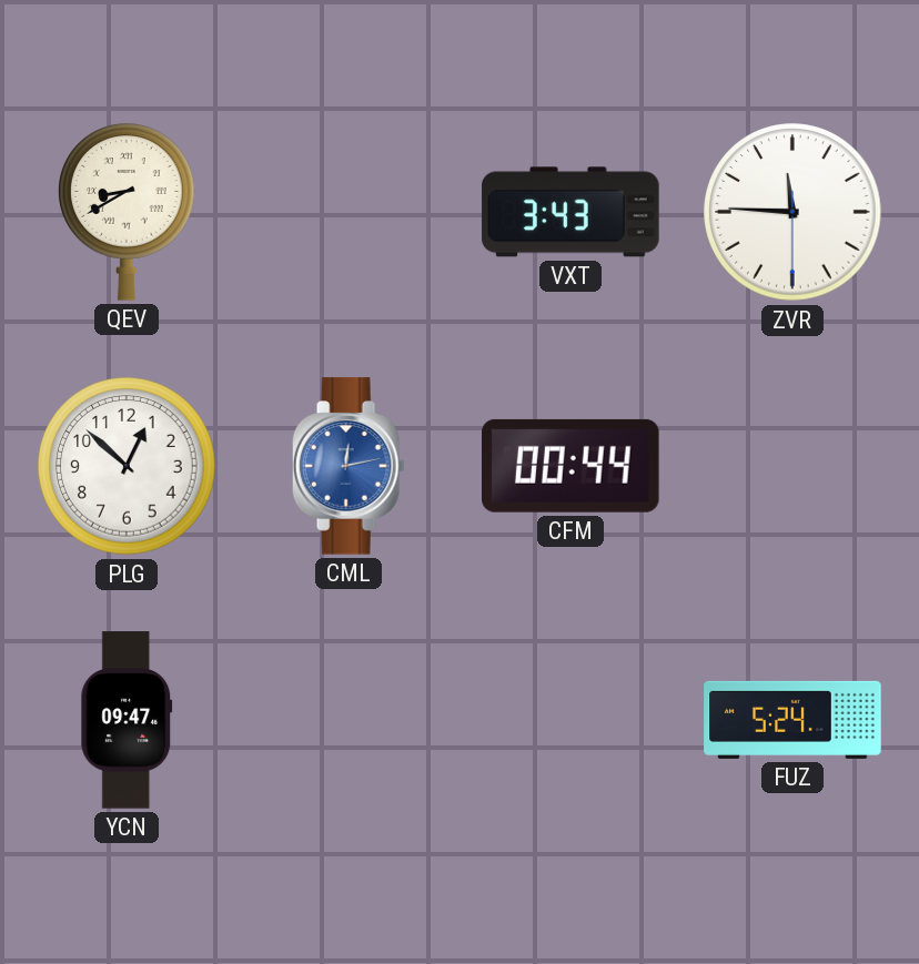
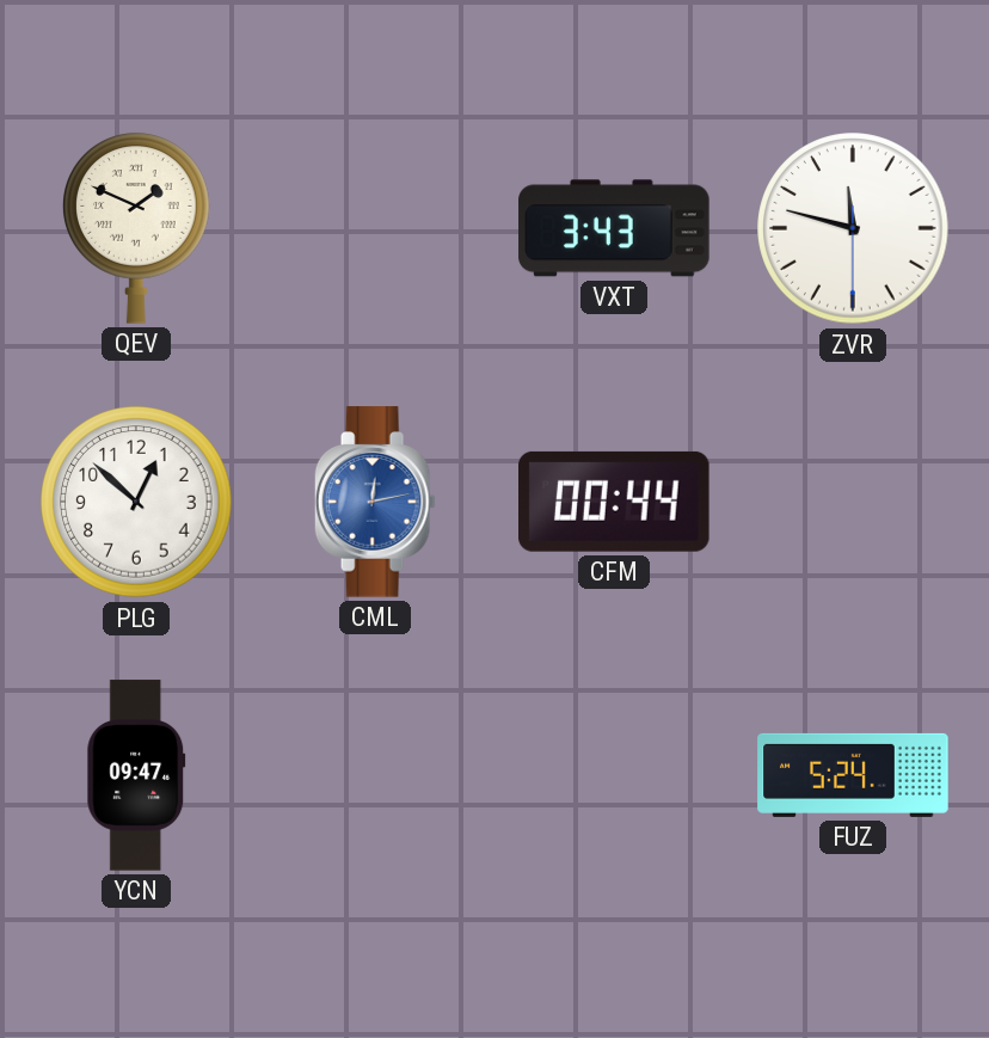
QEV: 8:40 -> 1:49
ZVR: 11:45 -> 11:47
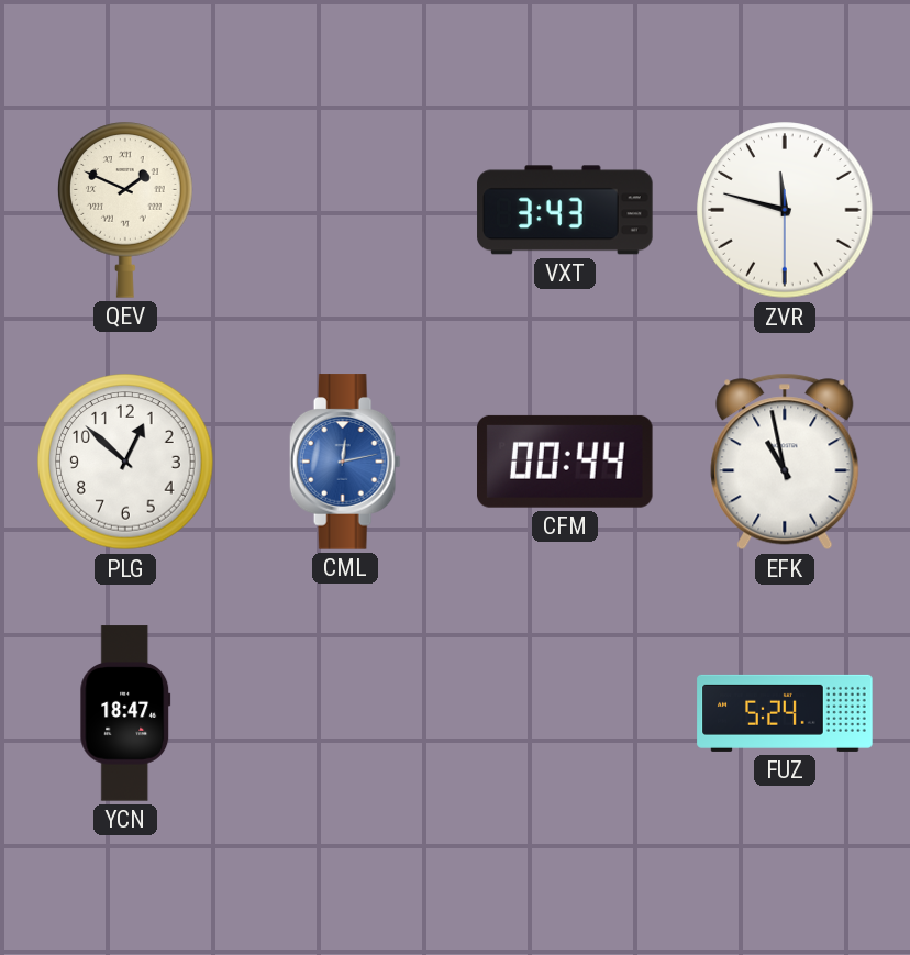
EFK: none -> 10:58
YCN: 09:47 -> 18:47
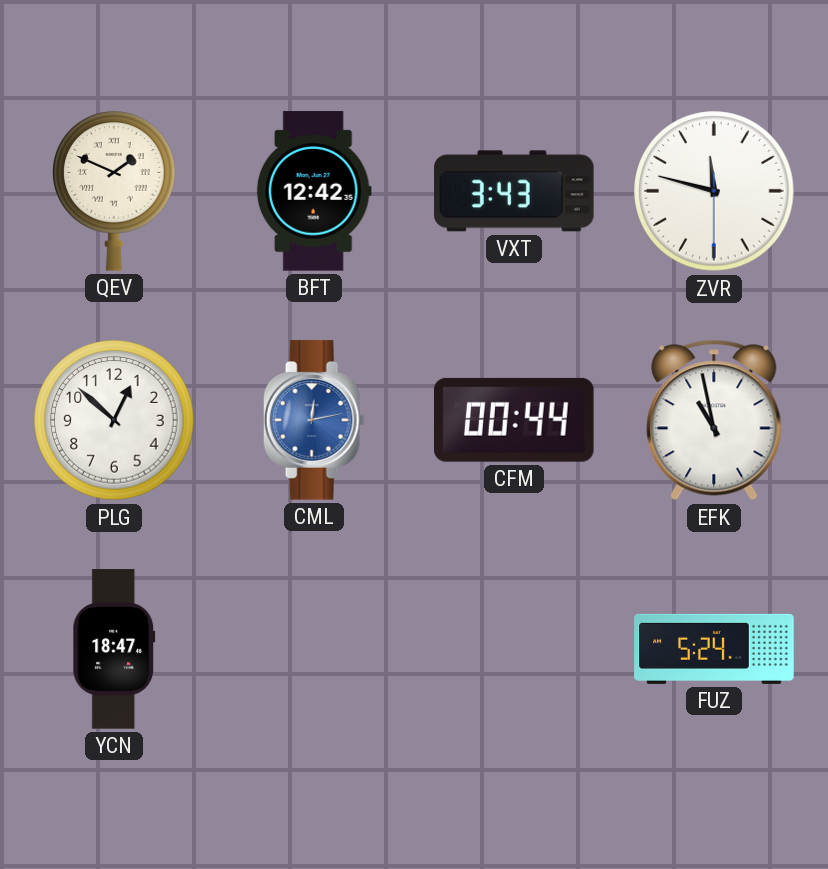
BFT: none -> 12:42
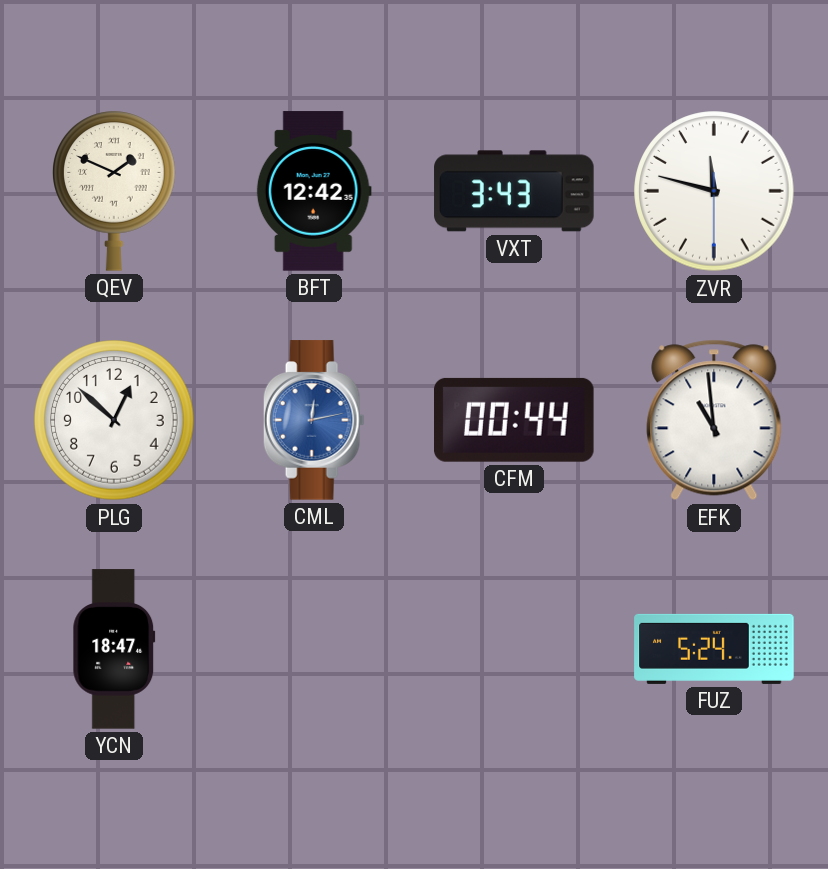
EFK: 10:58 -> 10:59
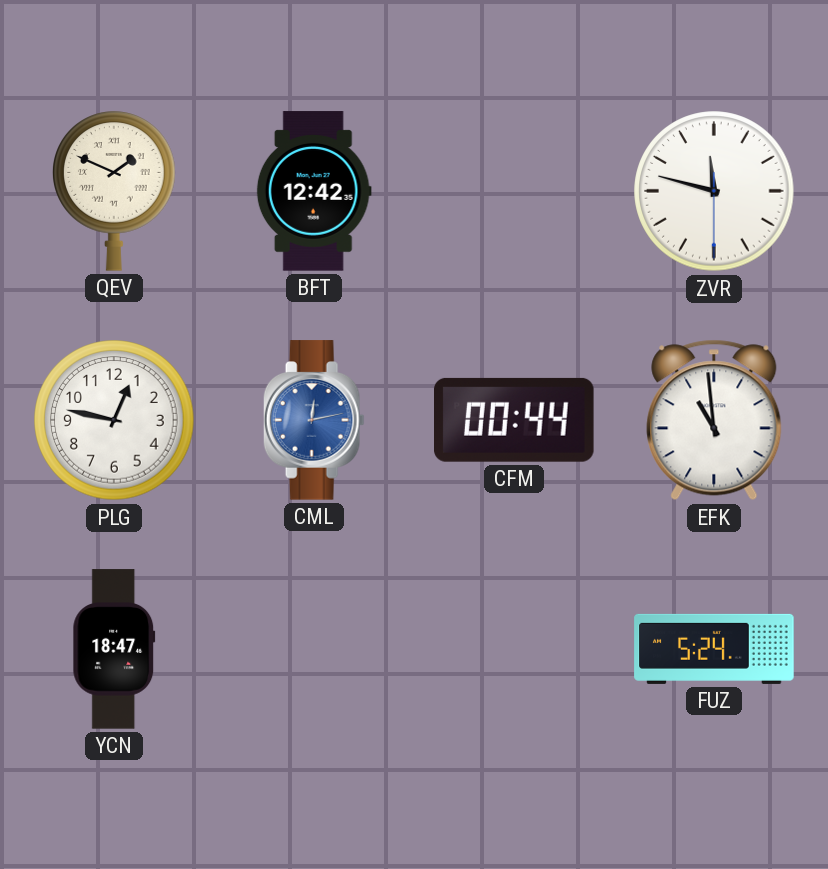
VXT: 3:43 -> none
PLG: 12:52 -> 12:47
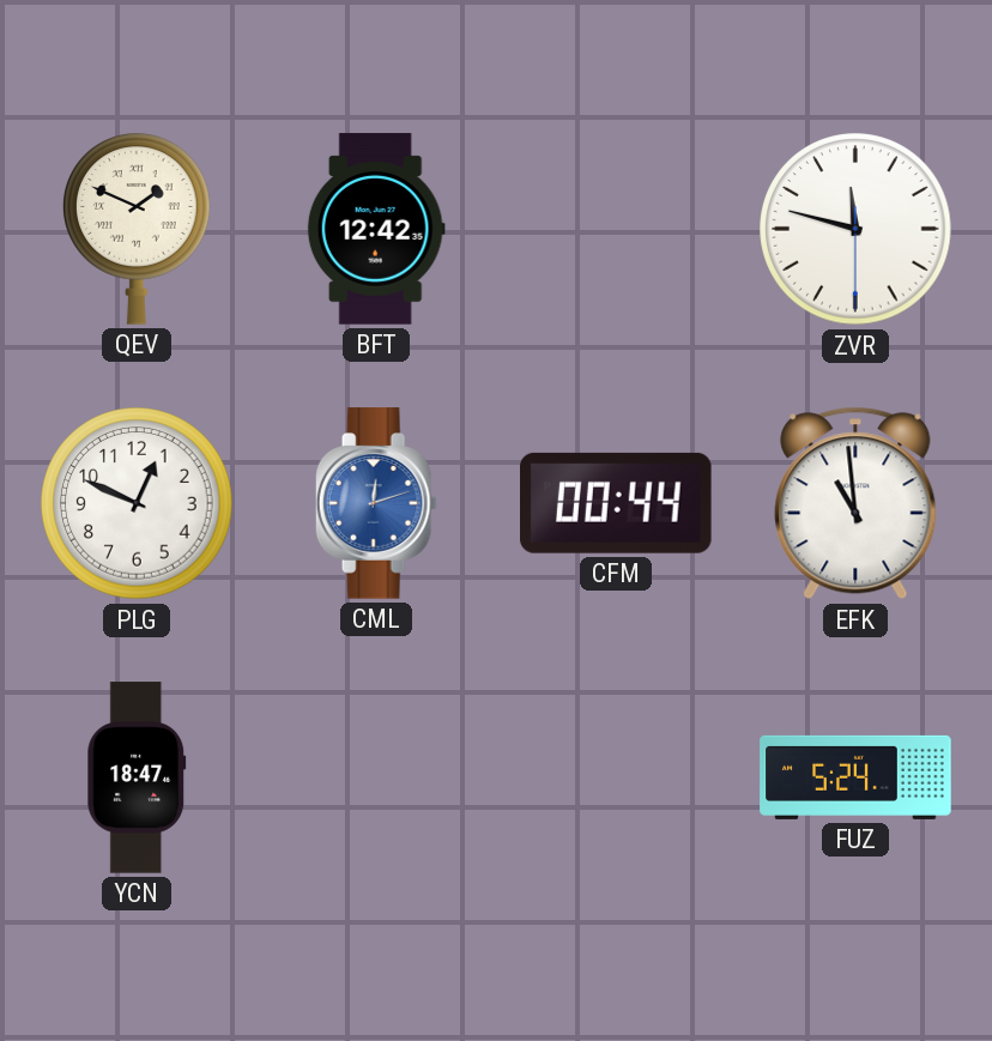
PLG: 12:47 -> 12:49
CML: 12:13 -> 12:12
